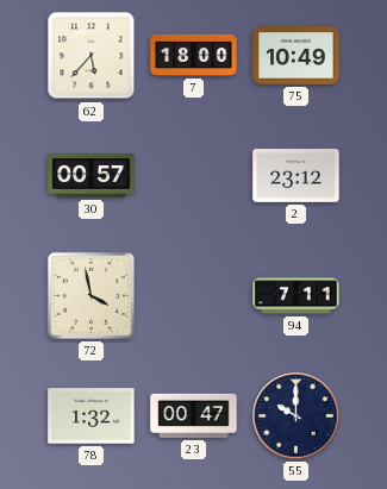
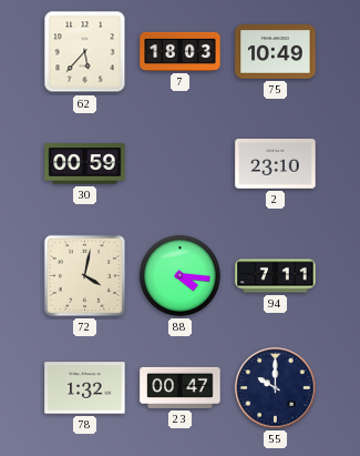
7: 18:00 -> 18:03
30: 00:57 -> 00:59
2: 23:12 -> 23:10
72: 3:58 -> 4:02
88: none -> 4:16
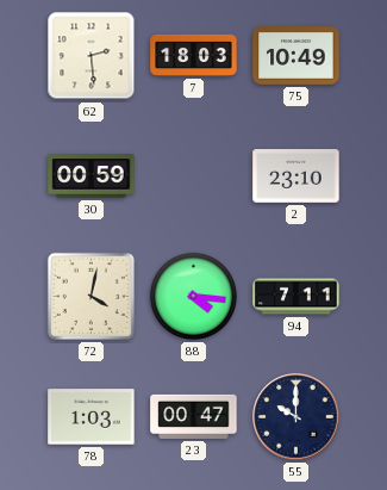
62: 5:37 -> 2:29
78: 1:32 -> 1:03
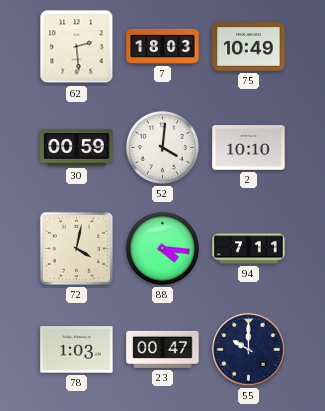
52: none -> 4:01
2: 23:10 -> 10:10
